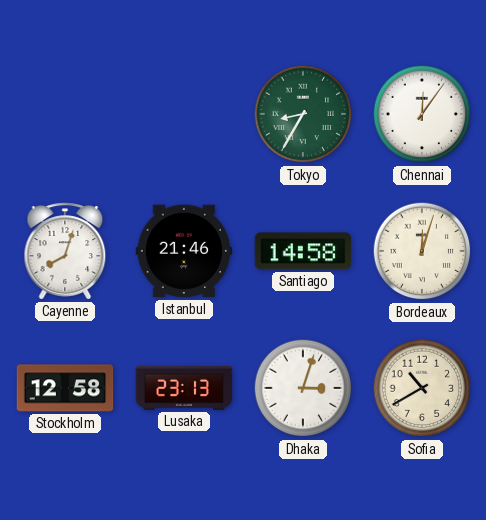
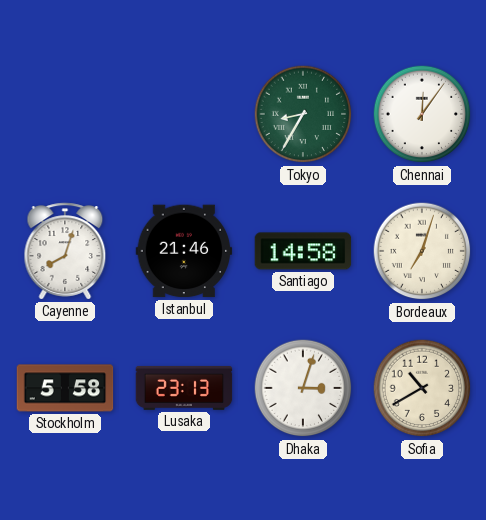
Bordeaux: 12:03 -> 7:03
Stockholm: 12:58 -> 5:58
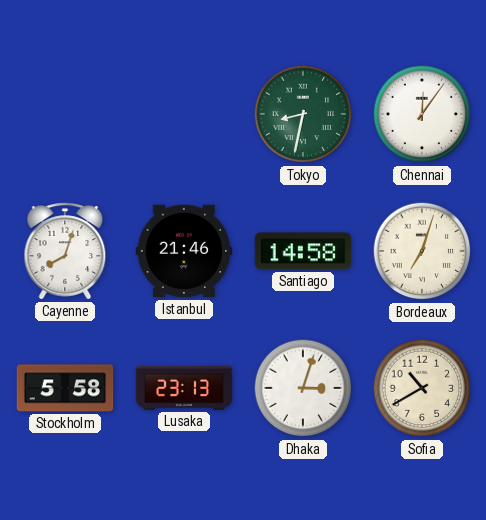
Tokyo: 8:35 -> 8:32
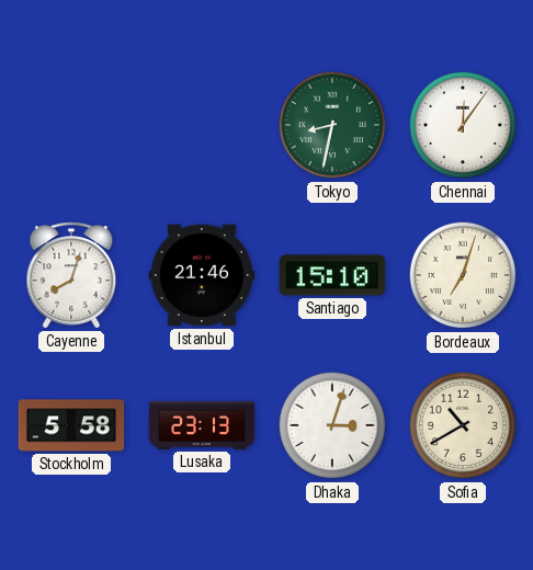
Santiago: 14:58 -> 15:10
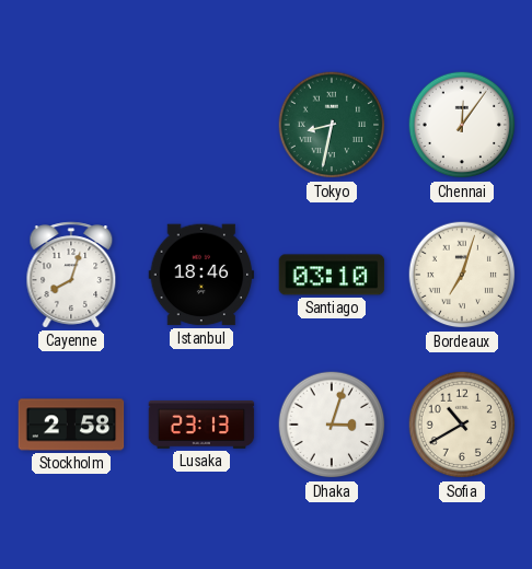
Istanbul: 21:46 -> 18:46
Santiago: 15:10 -> 03:10
Stockholm: 5:58 -> 2:58
